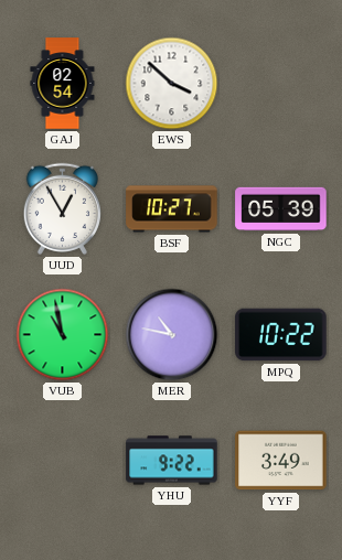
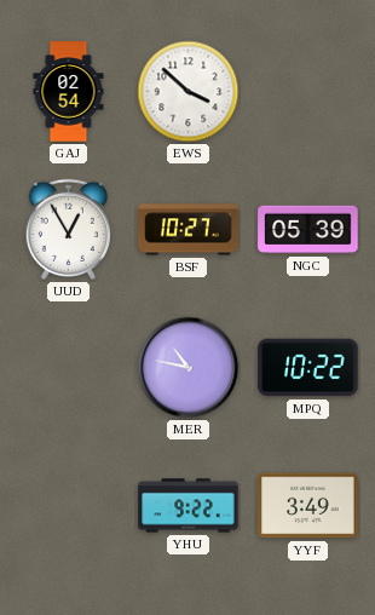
VUB: 10:58 -> none
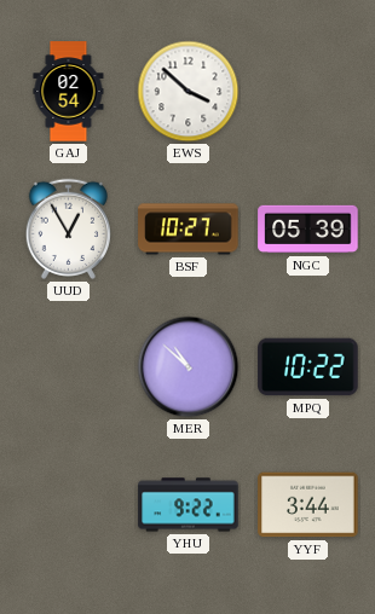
MER: 10:47 -> 10:52
YYF: 3:49 -> 3:44
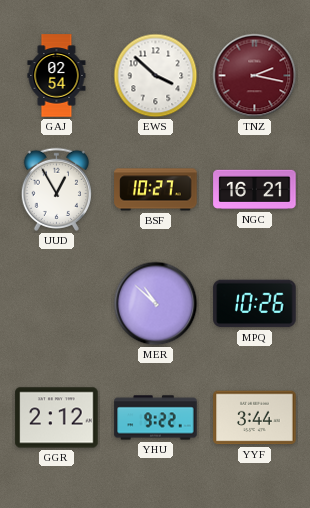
TNZ: none -> 2:17
NGC: 05:39 -> 16:21
MPQ: 10:22 -> 10:26
GGR: none -> 2:12
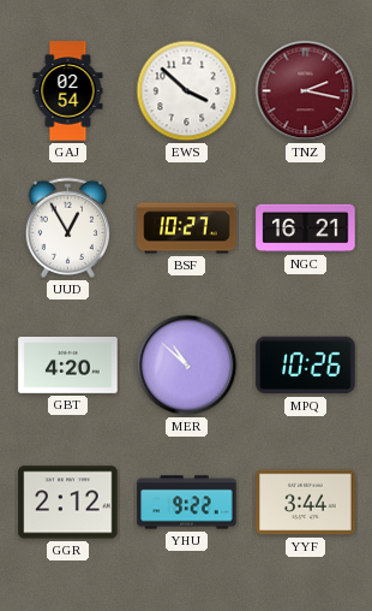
GBT: none -> 4:20
